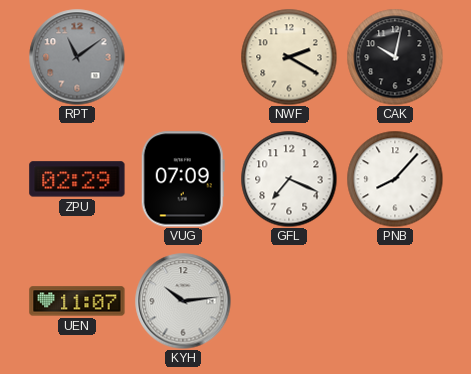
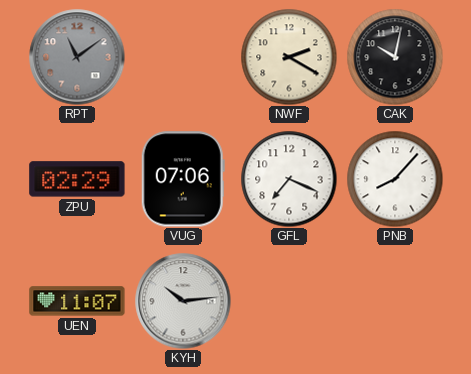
VUG: 07:09 -> 07:06
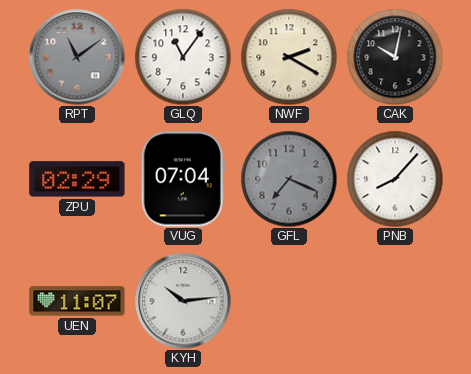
GLQ: none -> 11:06
VUG: 07:06 -> 07:04
GFL dial: white -> grey
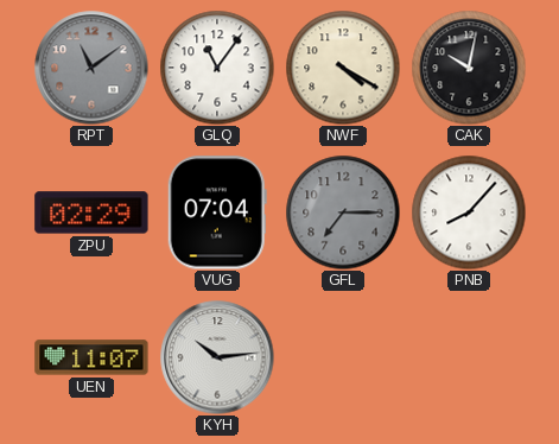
NWF: 2:20 -> 4:20
GFL: 7:19 -> 7:15
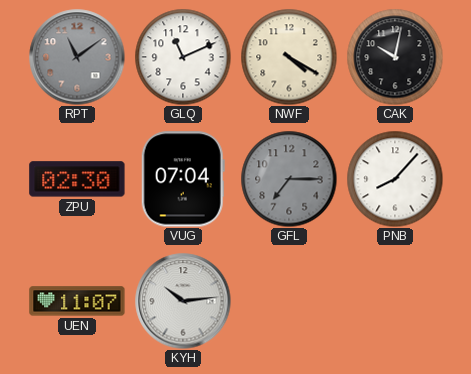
GLQ: 11:06 -> 11:11
ZPU: 02:29 -> 02:30
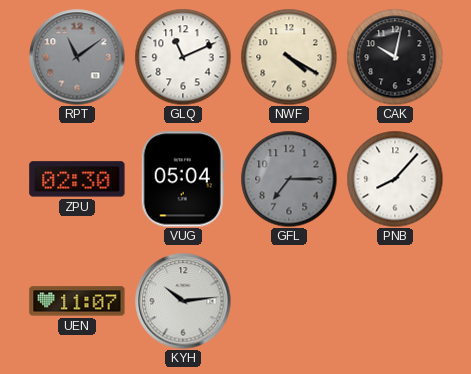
VUG: 07:04 -> 05:04
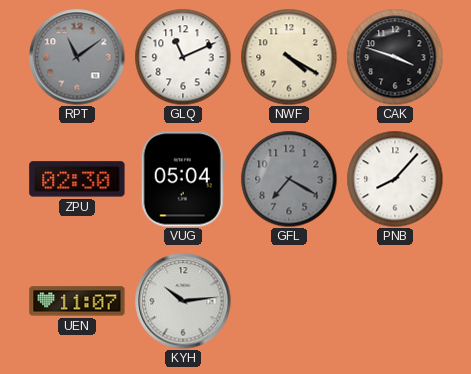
CAK: 10:02 -> 3:48
GFL: 7:15 -> 7:20
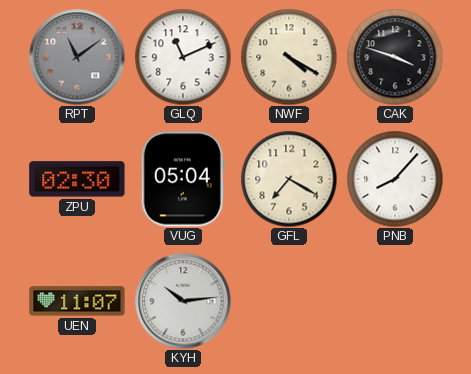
GFL dial: grey -> cream
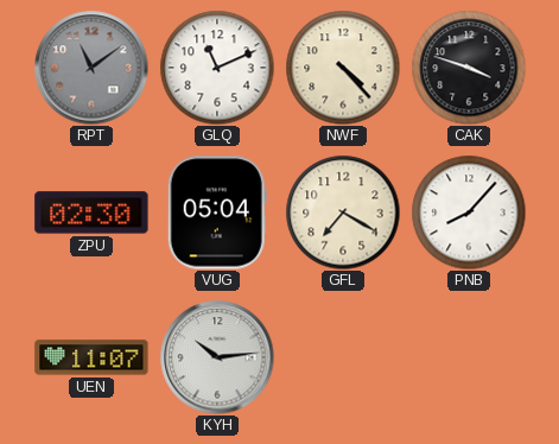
NWF: 4:20 -> 4:23
